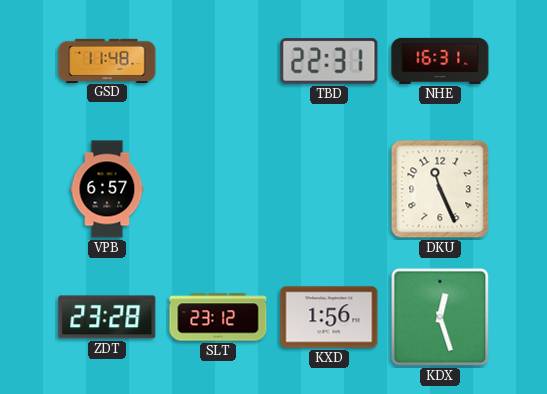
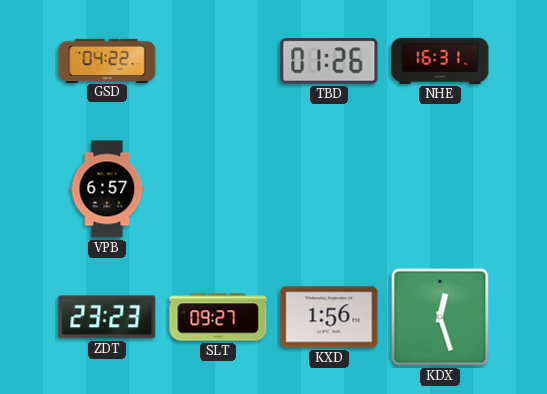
GSD: 11:48 -> 04:22
TBD: 22:31 -> 01:26
DKU: 11:26 -> none
ZDT: 23:28 -> 23:23
SLT: 23:12 -> 09:27
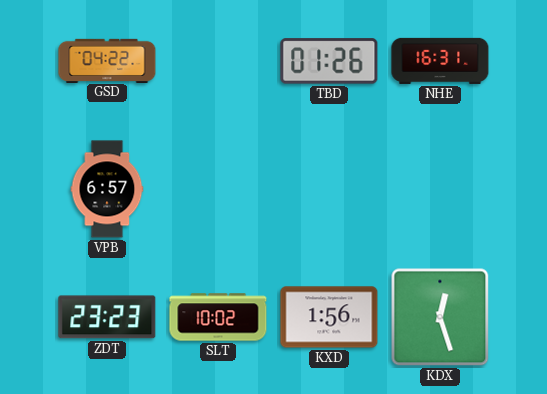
SLT: 09:27 -> 10:02
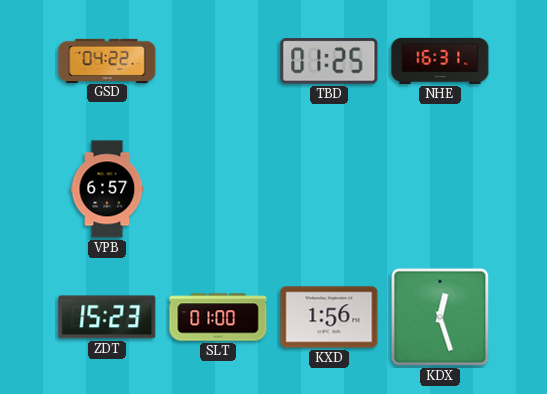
TBD: 01:26 -> 01:25
ZDT: 23:23 -> 15:23
SLT: 10:02 -> 01:00
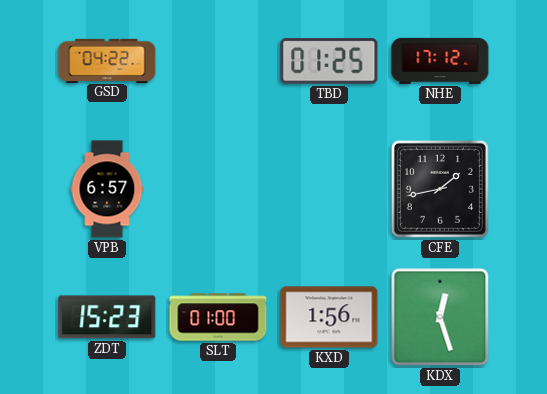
NHE: 16:31 -> 17:12
CFE: none -> 1:43
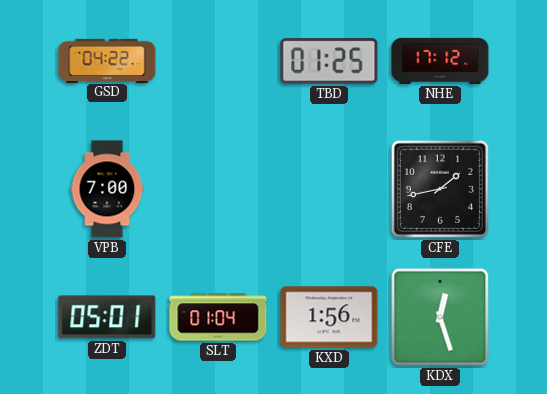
VPB: 6:57 -> 7:00
ZDT: 15:23 -> 05:01
SLT: 01:00 -> 01:04
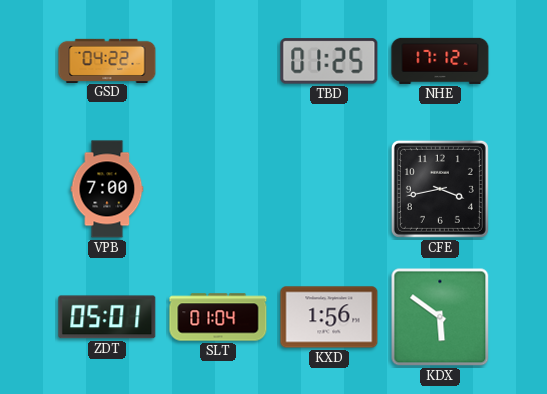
CFE: 1:43 -> 3:43
KDX: 12:27 -> 5:51
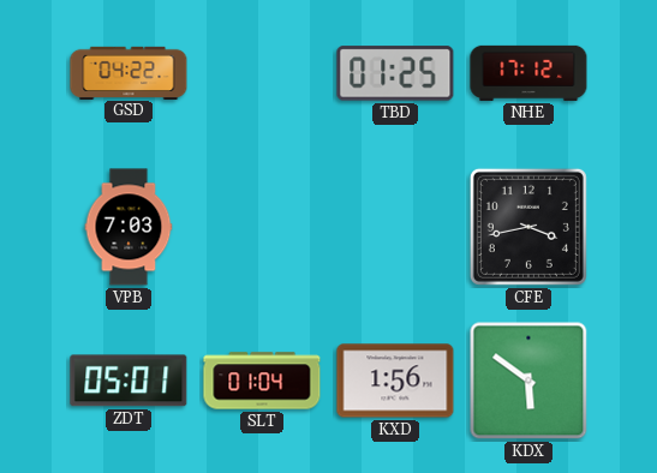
VPB: 7:00 -> 7:03
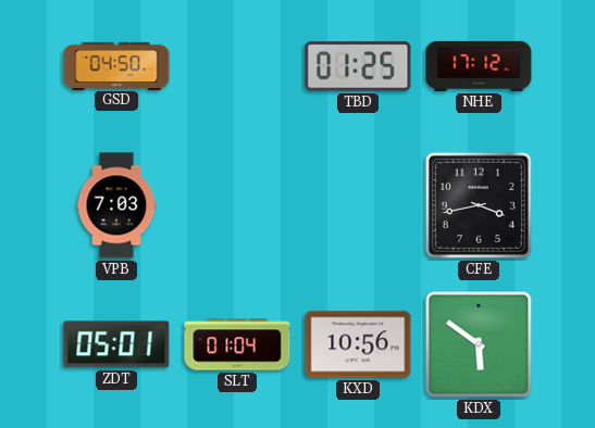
GSD: 04:22 -> 04:50
KXD: 1:56 -> 10:56
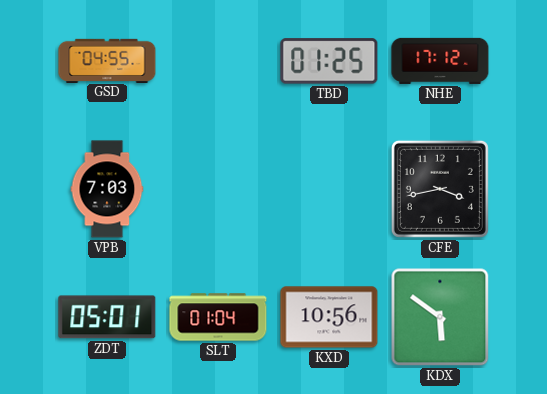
GSD: 04:50 -> 04:55
